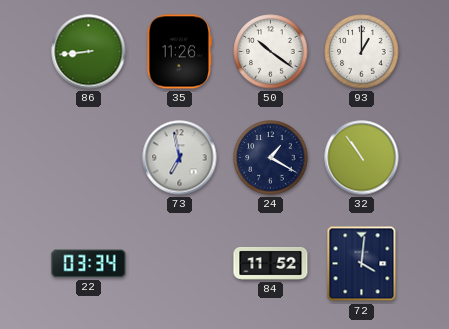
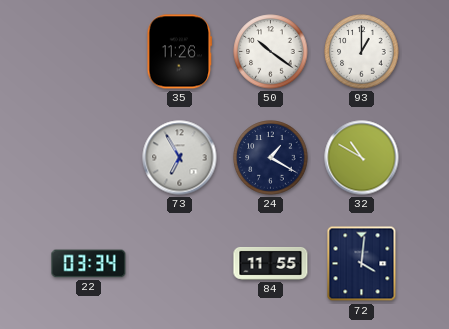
86: 8:44 -> none
73: 6:58 -> 6:55
32: 10:54 -> 10:50
84: 11:52 -> 11:55
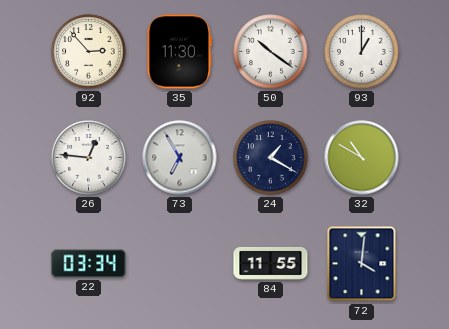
92: none -> 2:53
35: 11:26 -> 11:30
26: none -> 12:46
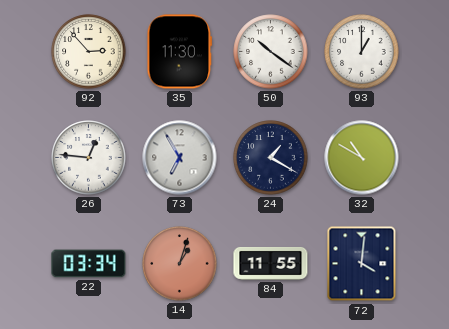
14: none -> 1:03
